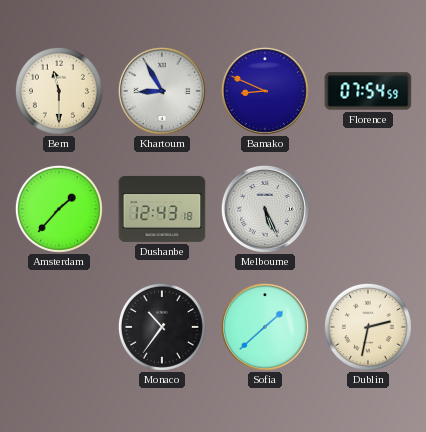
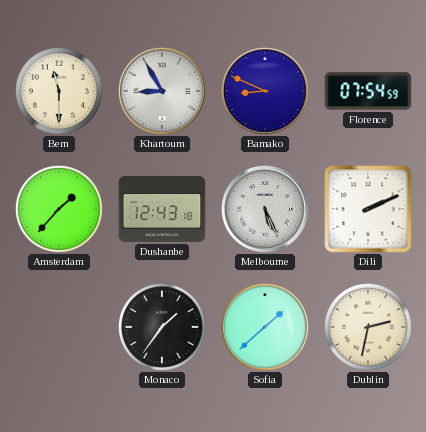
Dili: none -> 2:11
Monaco: 10:36 -> 1:36
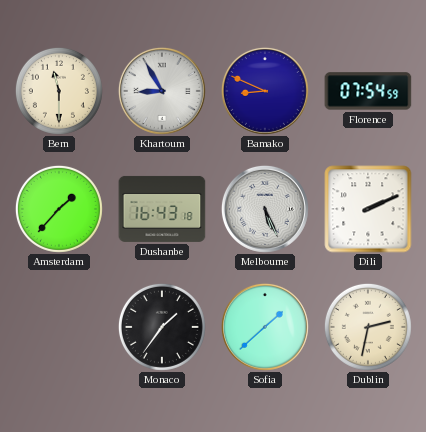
Dushanbe: 12:43 -> 16:43
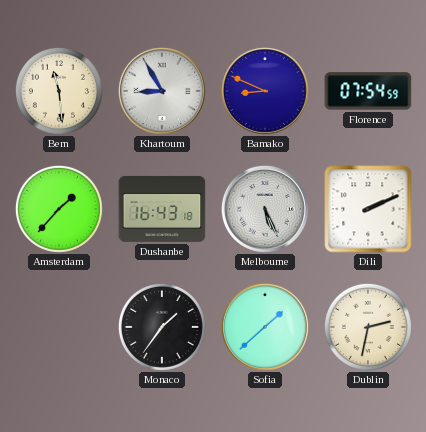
Bern: 11:30 -> 11:29
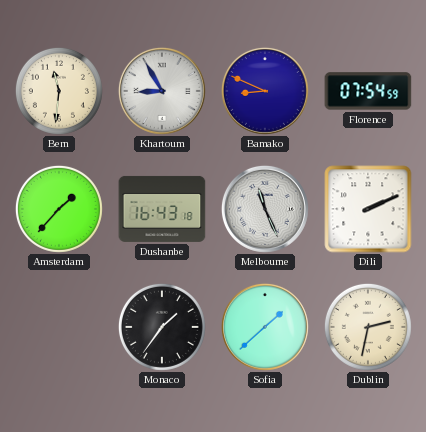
Bern: 11:29 -> 11:31
Melbourne: 5:26 -> 11:26
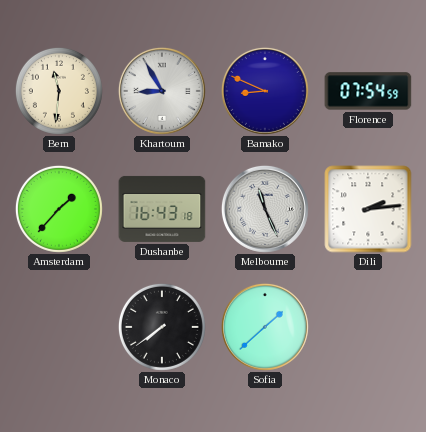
Dili: 2:11 -> 2:14
Monaco: 1:36 -> 7:39
Dublin: 2:32 -> none
